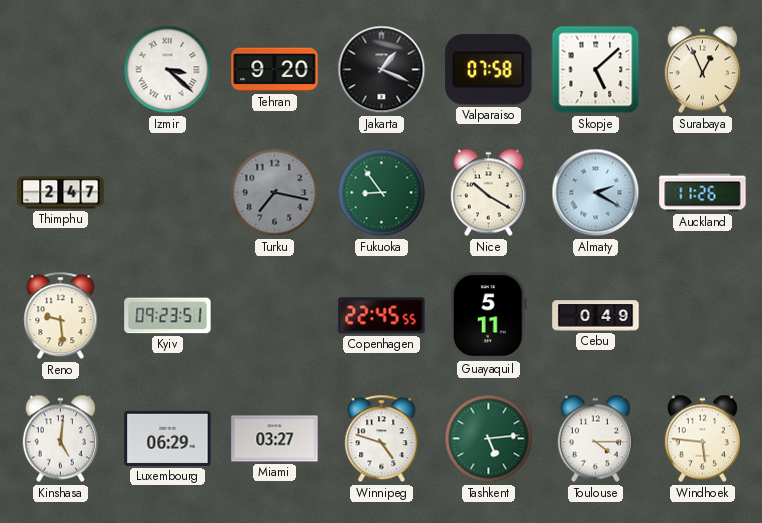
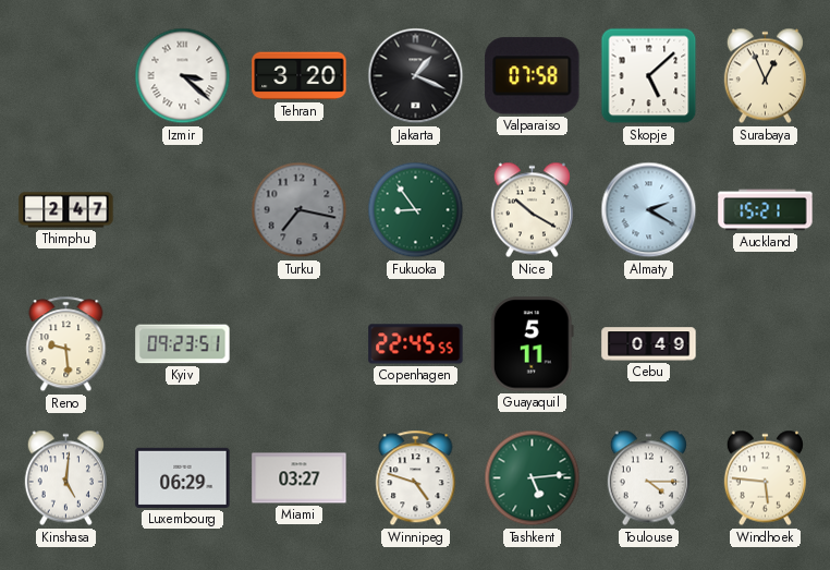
Tehran: 9:20 -> 3:20
Auckland: 11:26 -> 15:21
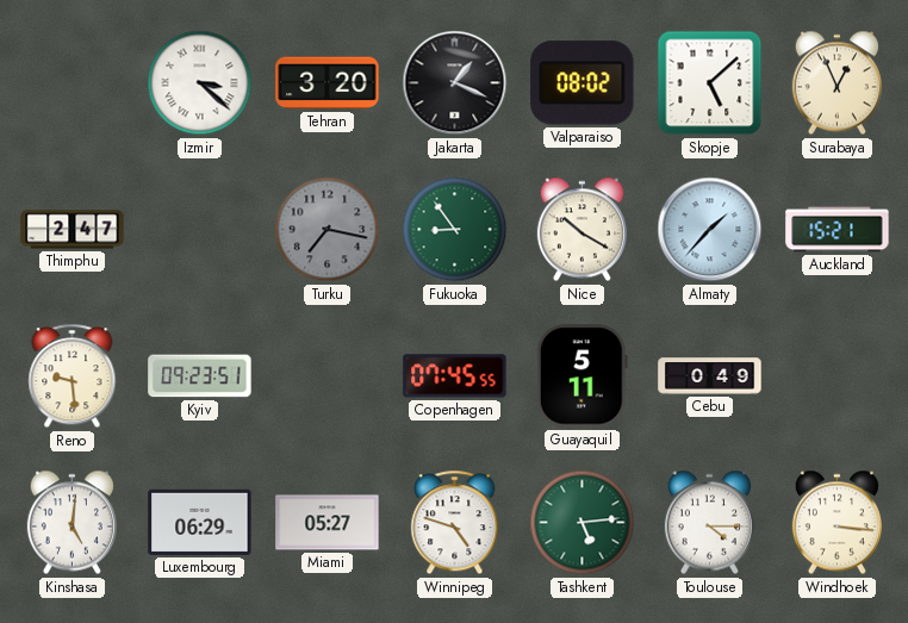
Valparaiso: 07:58 -> 08:02
Almaty: 2:20 -> 1:37
Copenhagen: 22:45 -> 07:45
Miami: 03:27 -> 05:27
Windhoek: 5:46 -> 3:16
